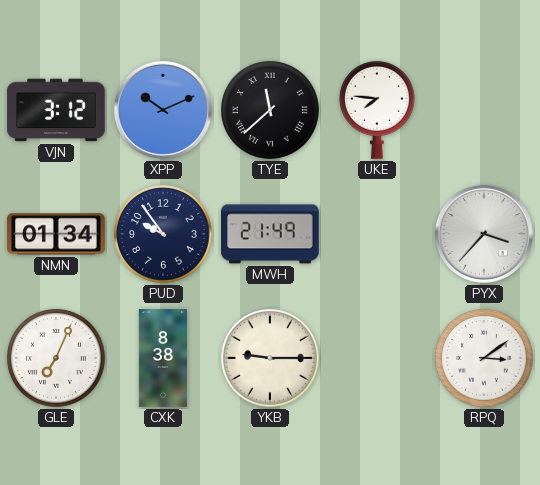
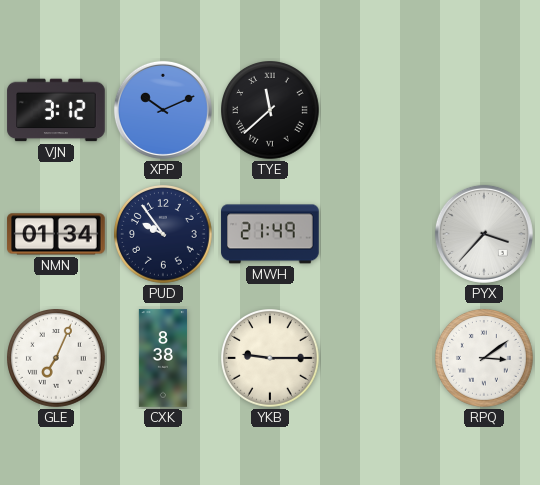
UKE: 7:46 -> none
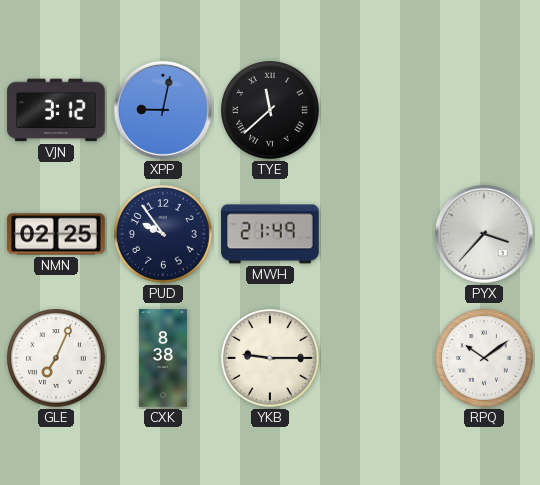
XPP: 10:11 -> 9:02
NMN: 01:34 -> 02:25
RPQ: 3:09 -> 10:09
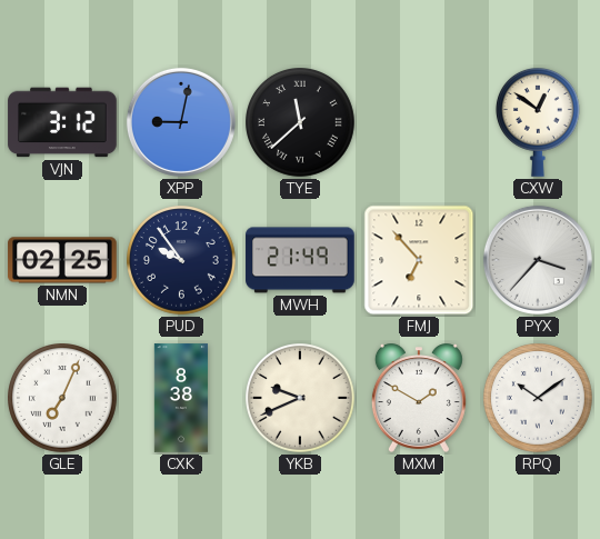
CXW: none -> 12:51
FMJ: none -> 6:53
YKB: 9:15 -> 9:41
MXM: none -> 1:50
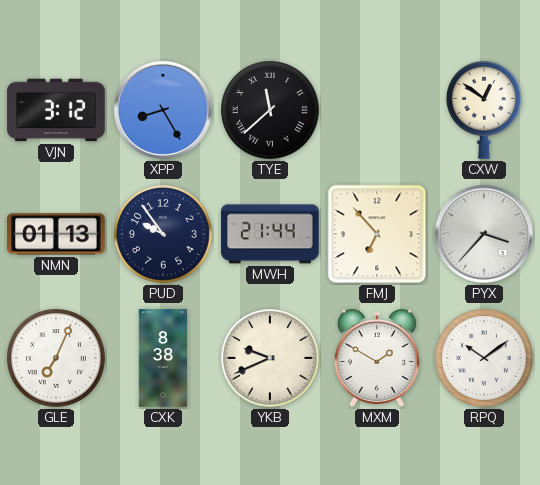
XPP: 9:02 -> 8:25
NMN: 02:25 -> 01:13
MWH: 21:49 -> 21:44
